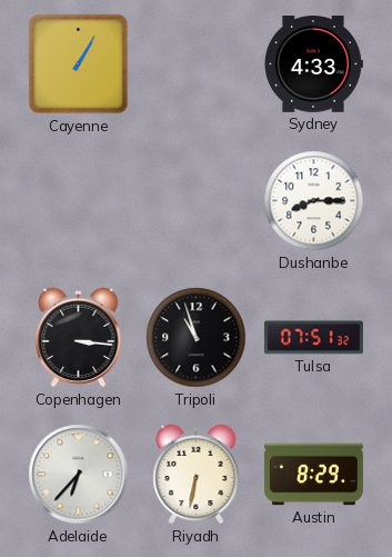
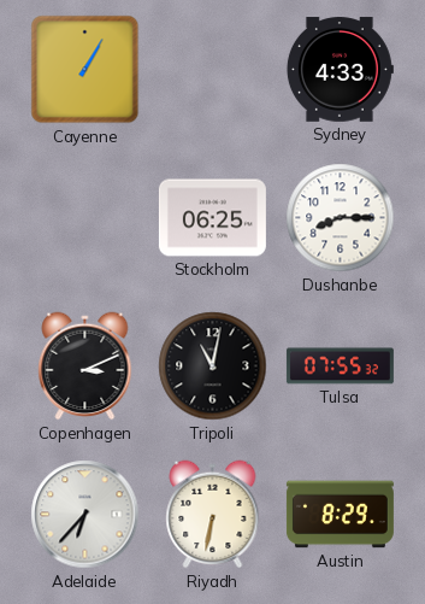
Stockholm: none -> 06:25
Copenhagen: 3:16 -> 3:11
Tripoli: 10:57 -> 11:02
Tulsa: 07:51 -> 07:55
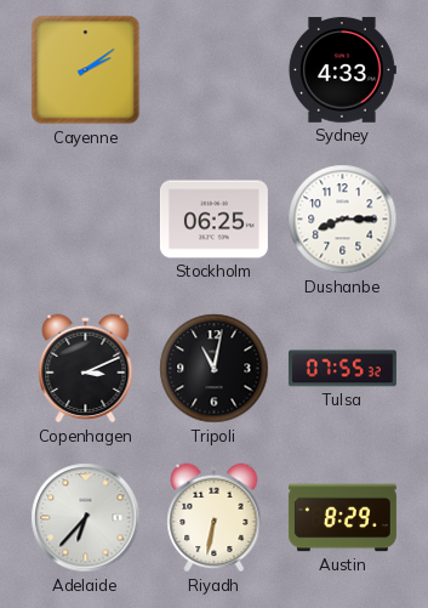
Cayenne: 1:05 -> 2:09
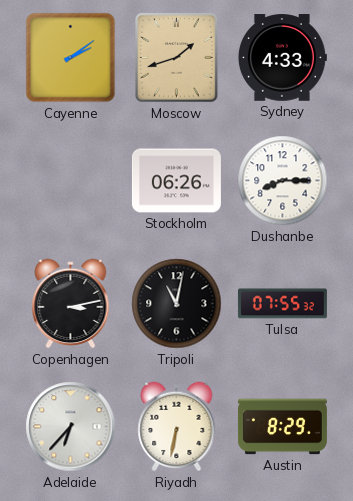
Moscow: none -> 1:42
Stockholm: 06:25 -> 06:26
Copenhagen: 3:11 -> 3:13
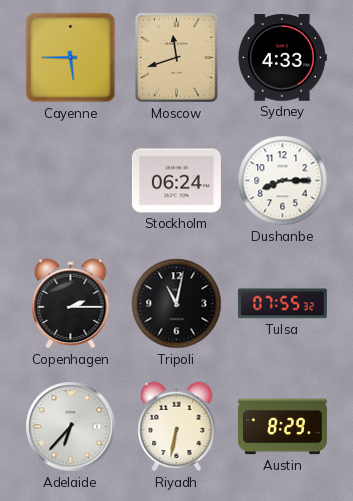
Cayenne: 2:09 -> 5:45
Moscow: 1:42 -> 11:42
Stockholm: 06:26 -> 06:24
Copenhagen: 3:13 -> 2:15
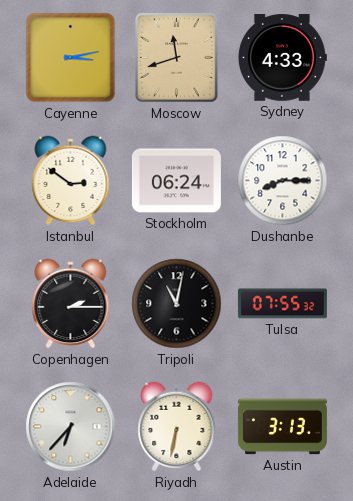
Cayenne: 5:45 -> 3:13
Istanbul: none -> 2:51
Austin: 8:29 -> 3:13
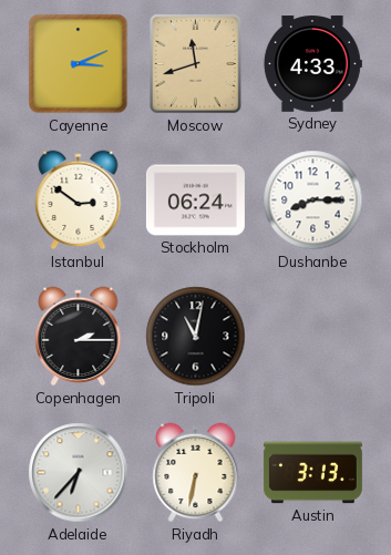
Cayenne: 3:13 -> 3:11
Tulsa: 07:55 -> none
